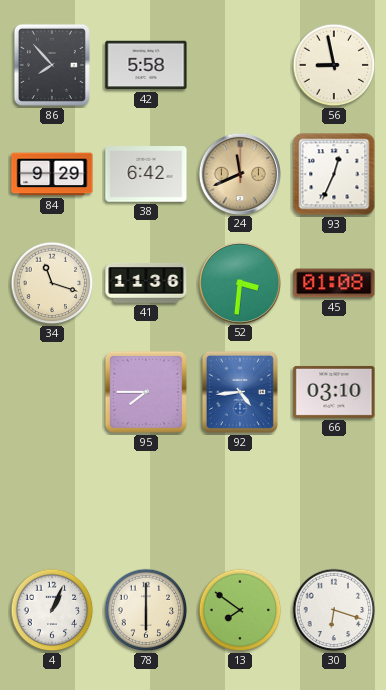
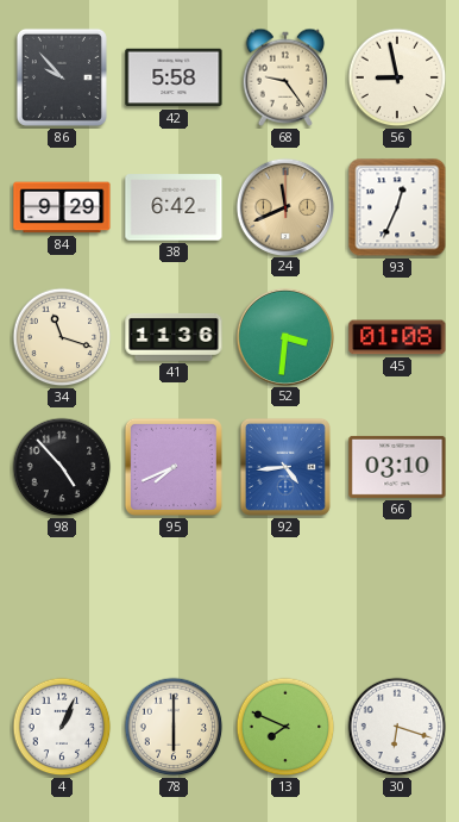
86: 7:53 -> 9:53
68: none -> 9:24
98: none -> 4:53
95: 7:45 -> 7:41
13: 7:51 -> 7:49
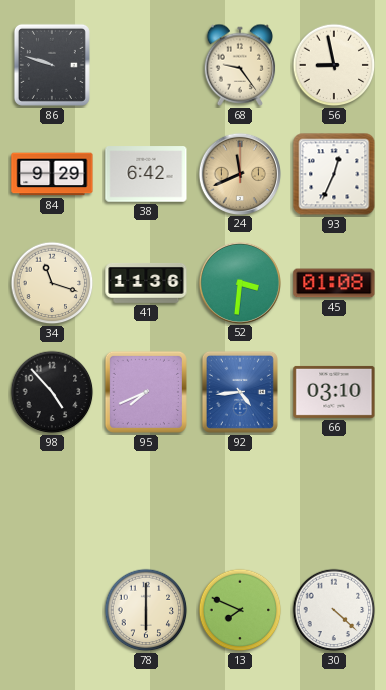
86: 9:53 -> 9:48
42: 5:58 -> none
4: 1:04 -> none
30: 6:18 -> 4:22
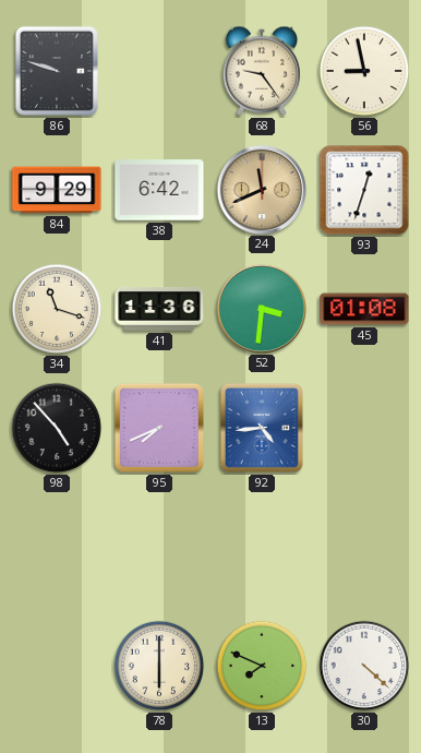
93: 12:34 -> 12:33
66: 03:10 -> none
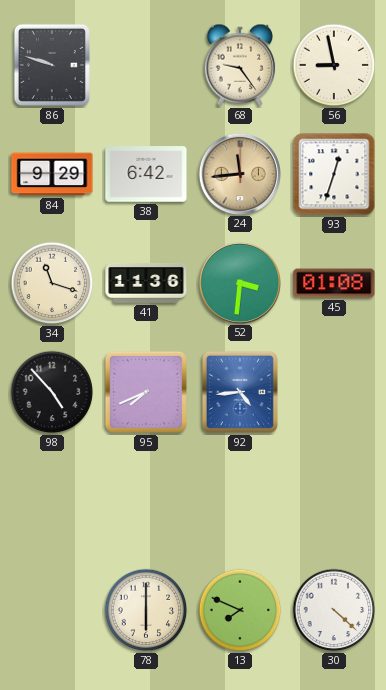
24: 11:41 -> 11:44
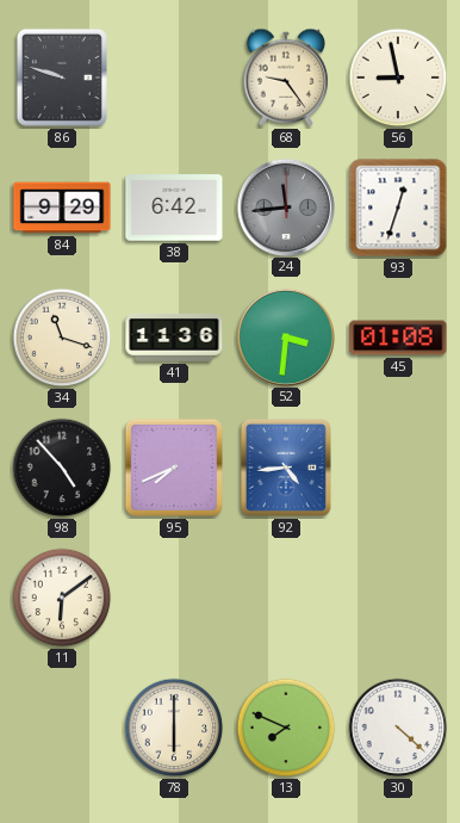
24 dial: champagne -> grey
11: none -> 6:09
